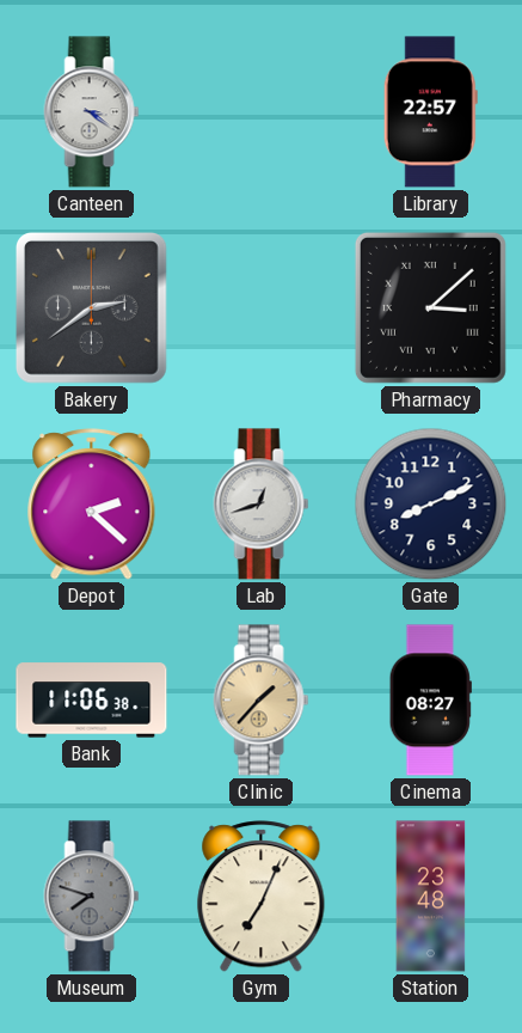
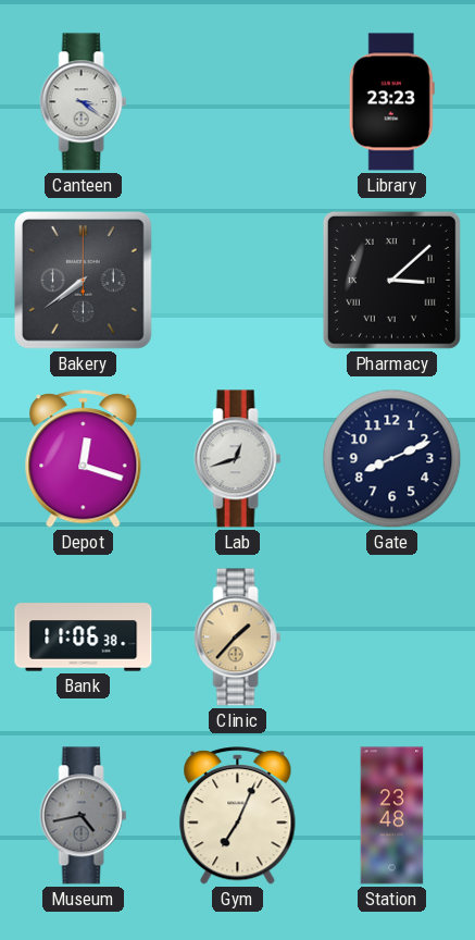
Library: 22:57 -> 23:23
Bakery: 2:39 -> 7:39
Depot: 2:22 -> 12:18
Cinema: 08:27 -> none
Museum: 7:48 -> 4:43
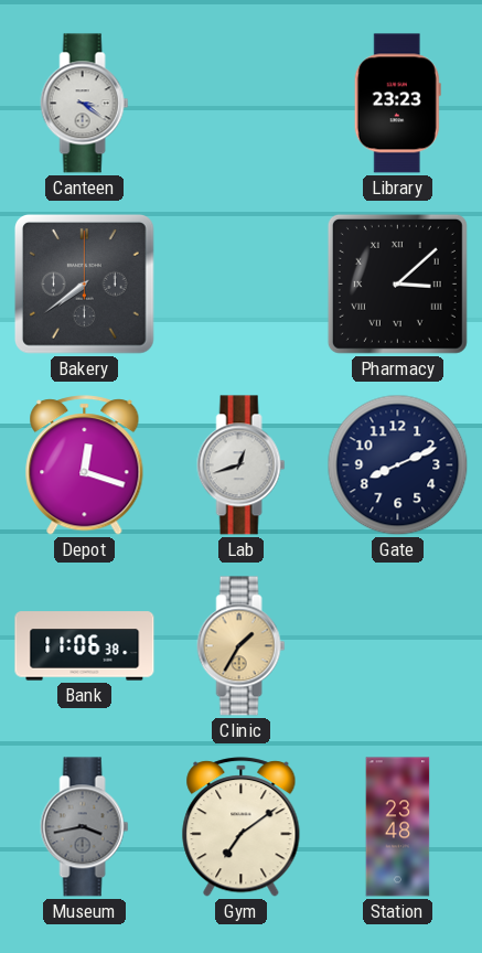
Clinic: 1:37 -> 1:35
Museum: 4:43 -> 3:43
Gym: 7:04 -> 7:09
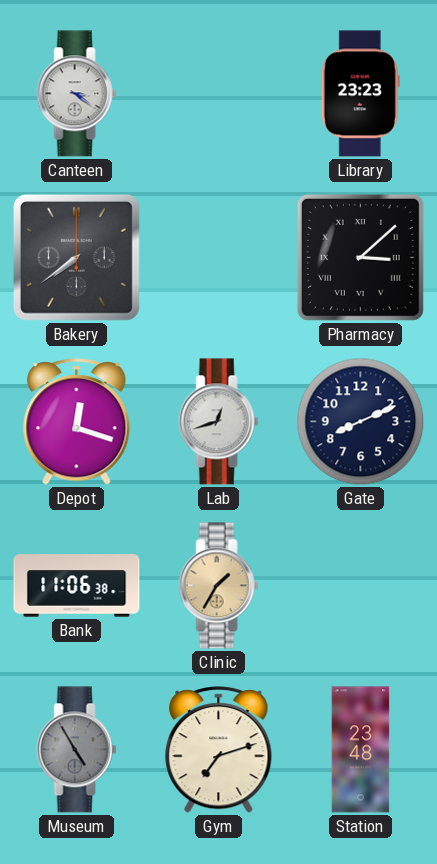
Museum: 3:43 -> 4:55
Gym: 7:09 -> 7:12
